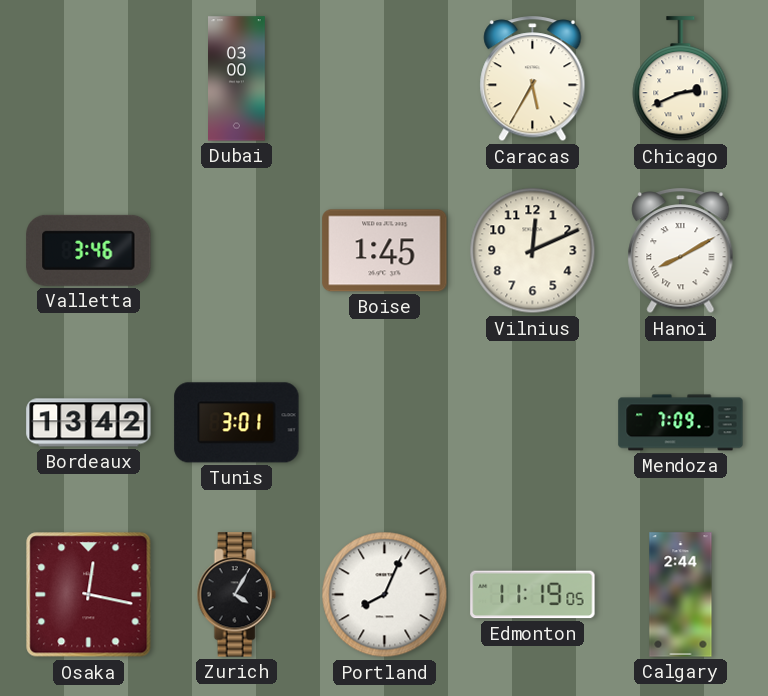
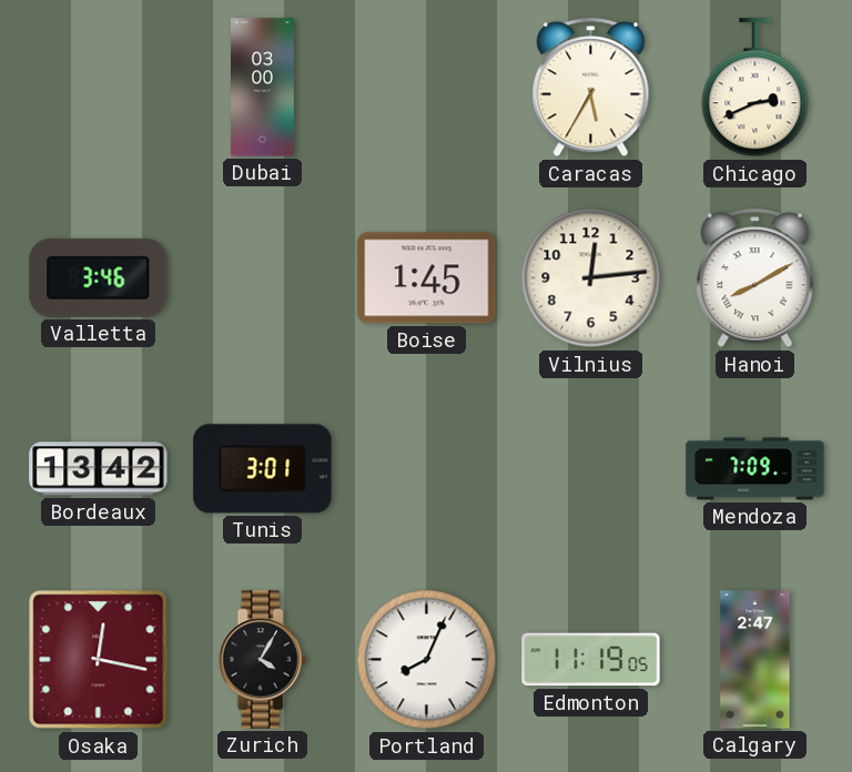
Vilnius: 12:11 -> 12:14
Calgary: 2:44 -> 2:47
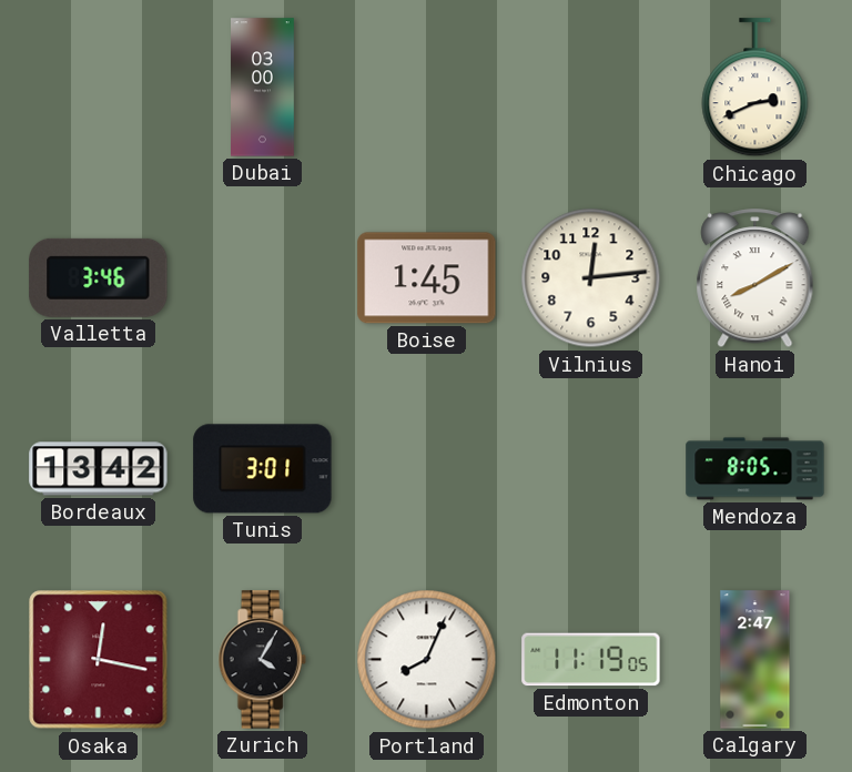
Caracas: 5:35 -> none
Mendoza: 7:09 -> 8:05
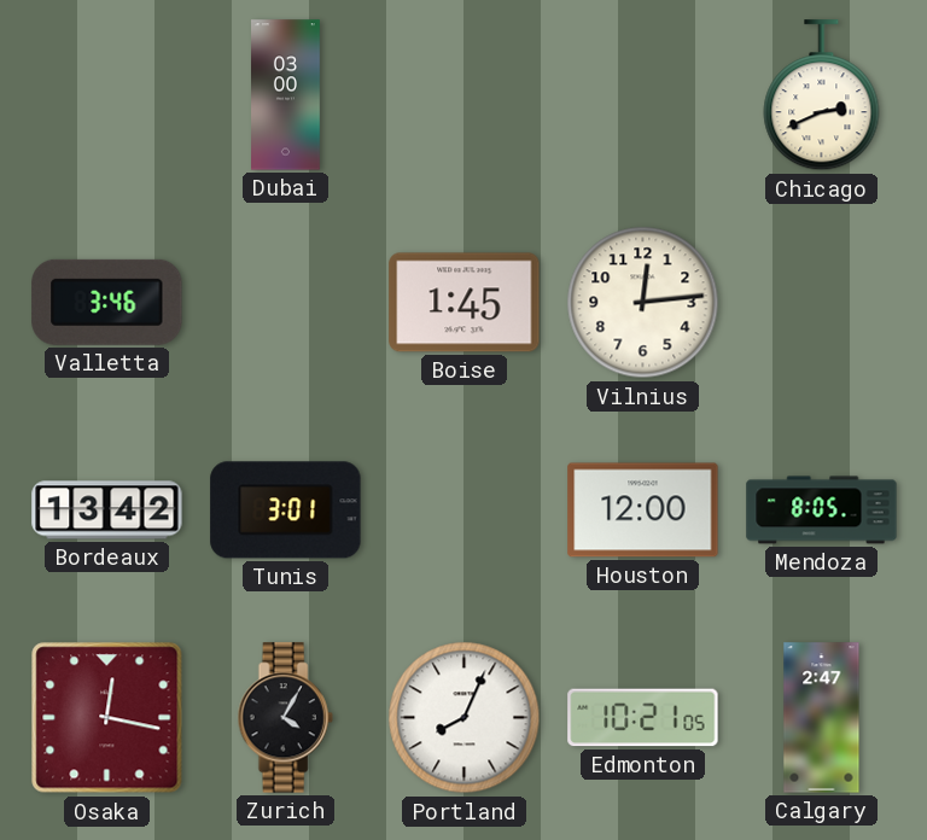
Hanoi: 8:10 -> none
Houston: none -> 12:00
Edmonton: 11:19 -> 10:21
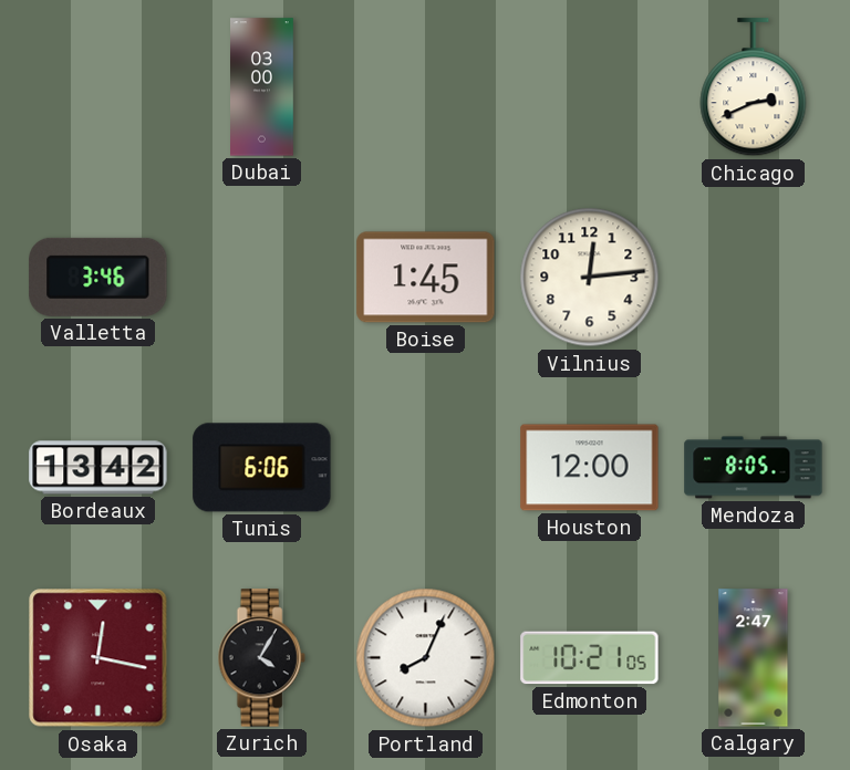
Tunis: 3:01 -> 6:06
